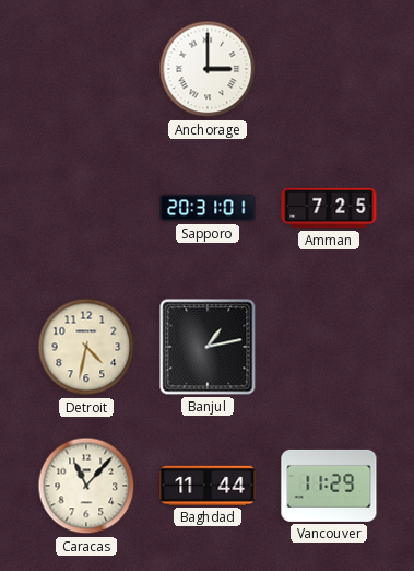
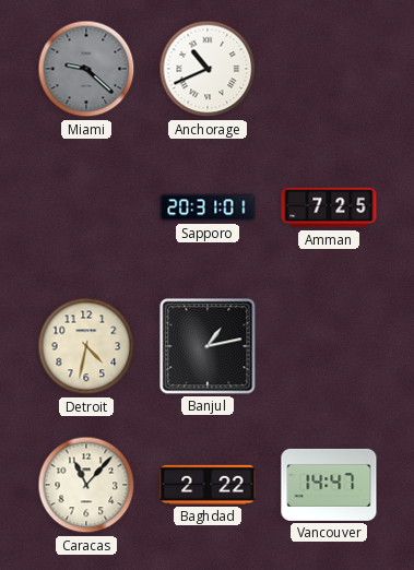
Miami: none -> 9:22
Anchorage: 3:00 -> 10:41
Baghdad: 11:44 -> 2:22
Vancouver: 11:29 -> 14:47
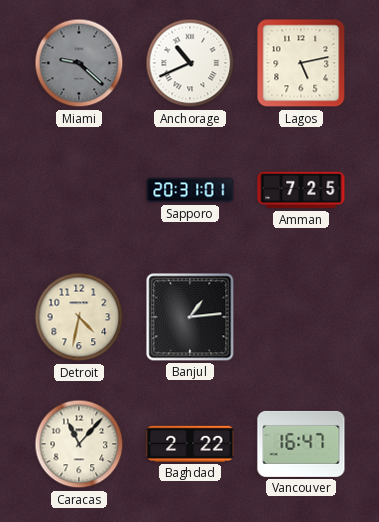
Lagos: none -> 5:13
Banjul: 1:13 -> 1:14
Vancouver: 14:47 -> 16:47
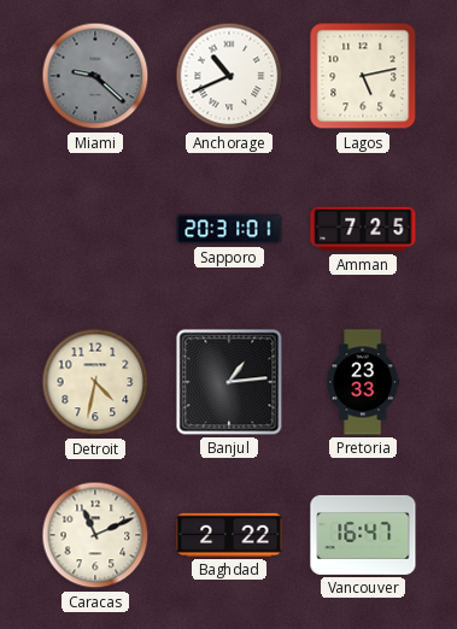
Pretoria: none -> 23:33
Caracas: 11:07 -> 11:11
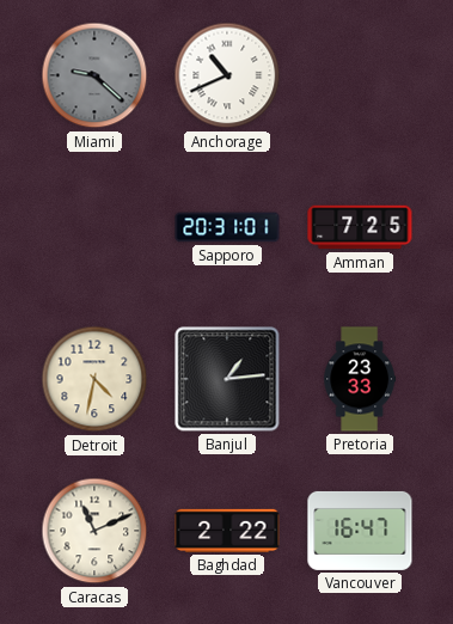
Lagos: 5:13 -> none
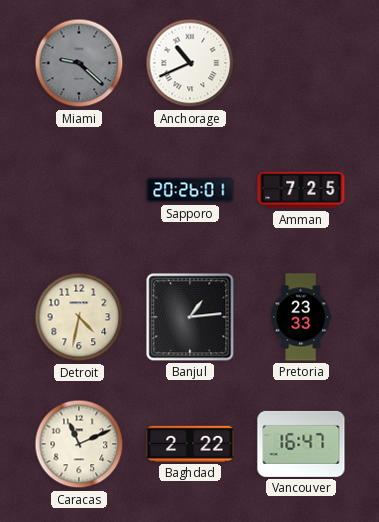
Sapporo: 20:31 -> 20:26
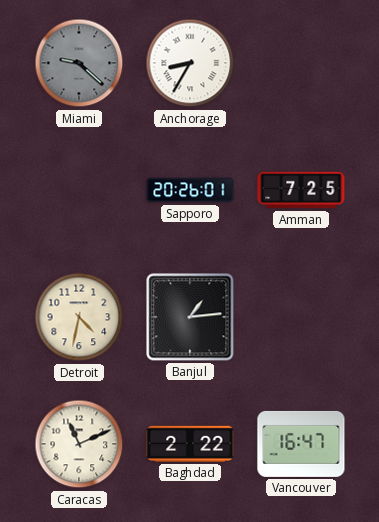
Anchorage: 10:41 -> 8:35
Pretoria: 23:33 -> none
